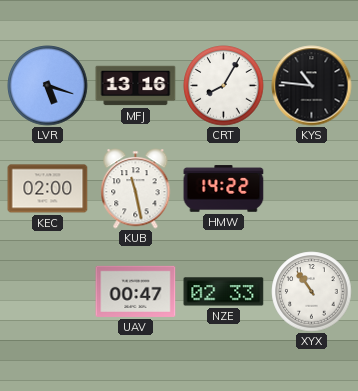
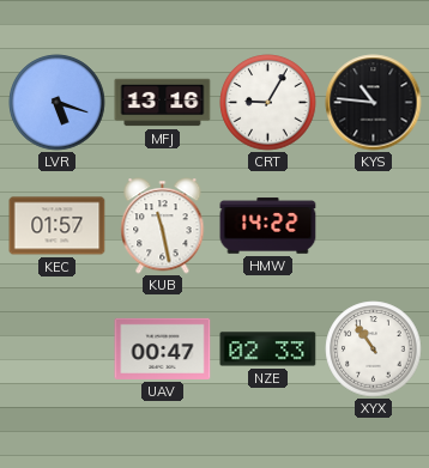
CRT: 8:05 -> 9:05
KEC: 02:00 -> 01:57
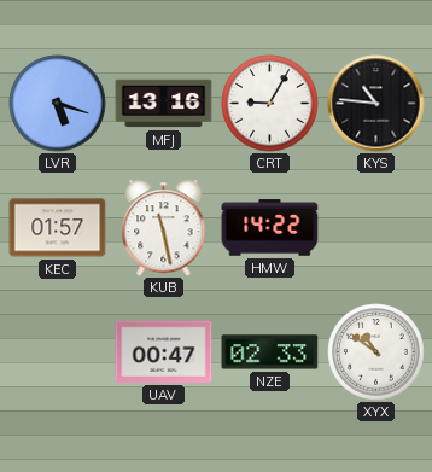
XYX: 10:54 -> 10:51
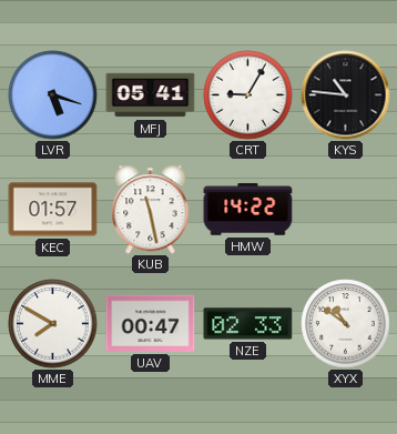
MFJ: 13:16 -> 05:41
MME: none -> 7:50
